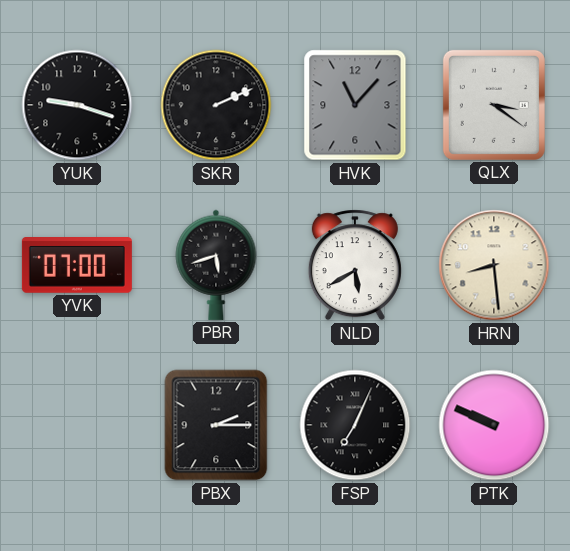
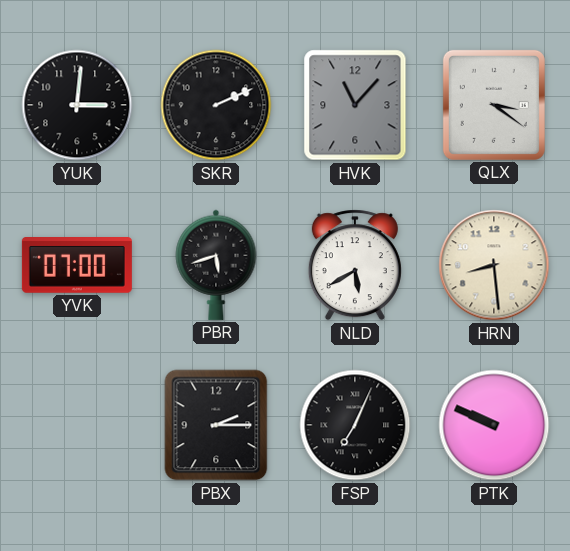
YUK: 9:18 -> 3:01
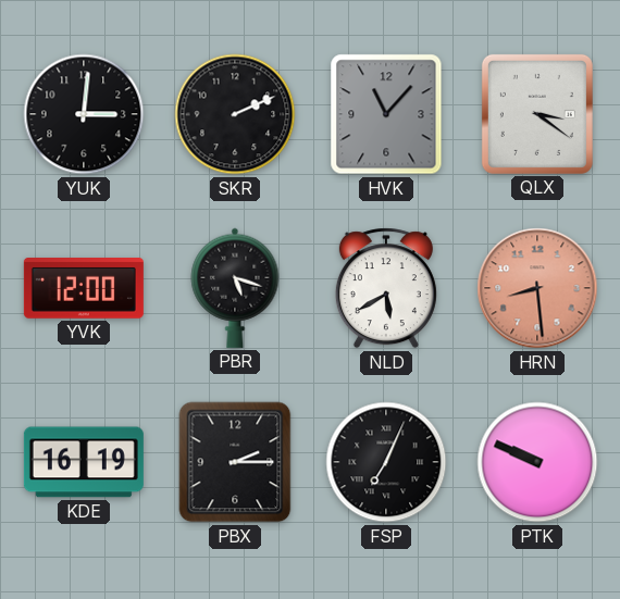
YVK: 07:00 -> 12:00
PBR: 5:42 -> 5:18
HRN dial: cream -> salmon
KDE: none -> 16:19
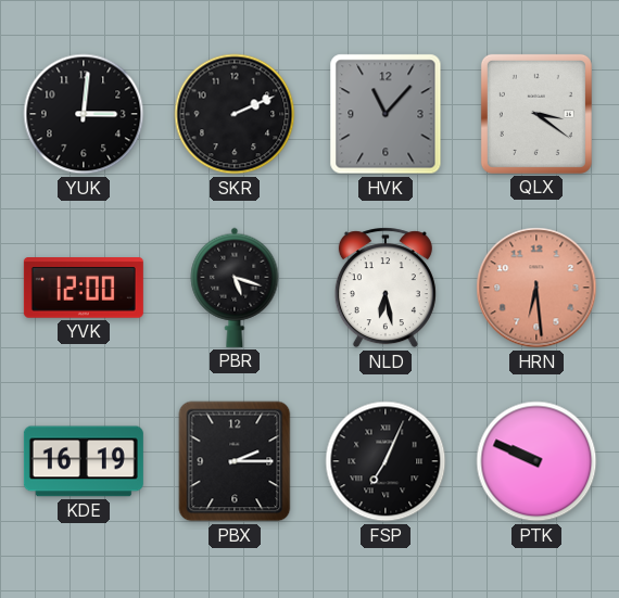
NLD: 5:40 -> 6:28
HRN: 8:29 -> 6:29
